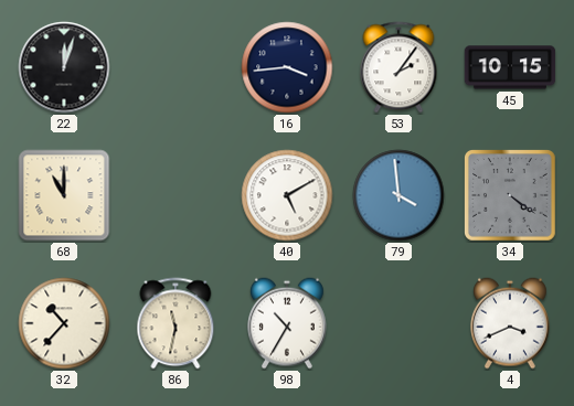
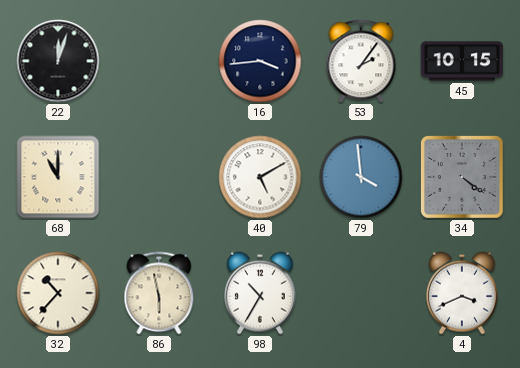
86: 11:32 -> 5:58
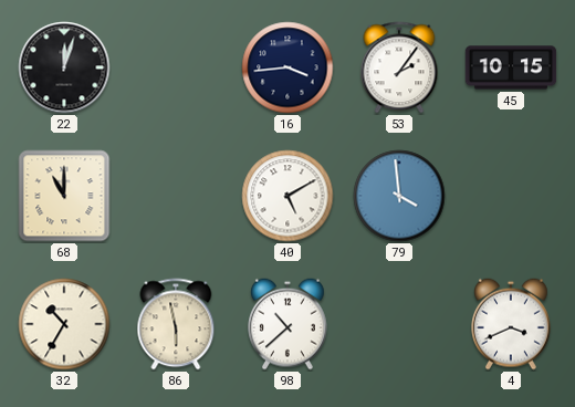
34: 4:21 -> none
32: 10:37 -> 10:35
98: 10:35 -> 10:38
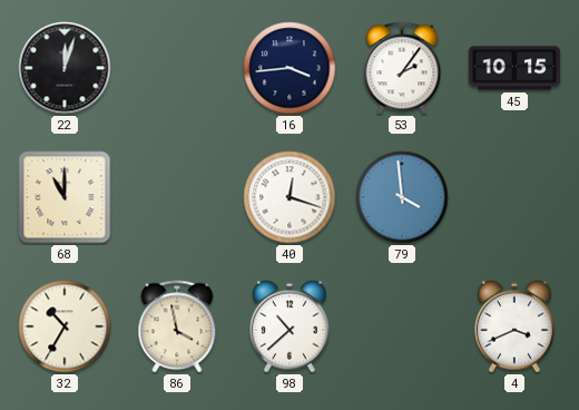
40: 5:10 -> 12:18
86: 5:58 -> 3:58
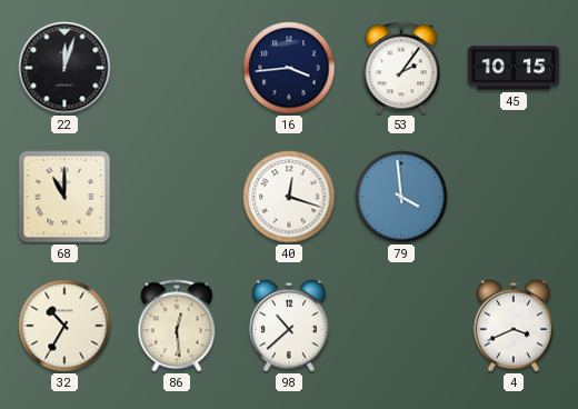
86: 3:58 -> 12:29
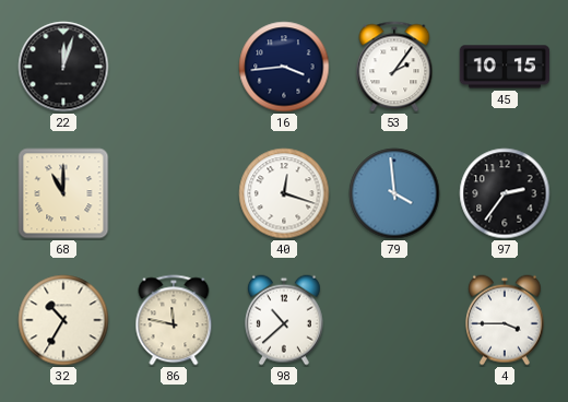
97: none -> 2:36
86: 12:29 -> 11:47
4: 3:41 -> 3:45
